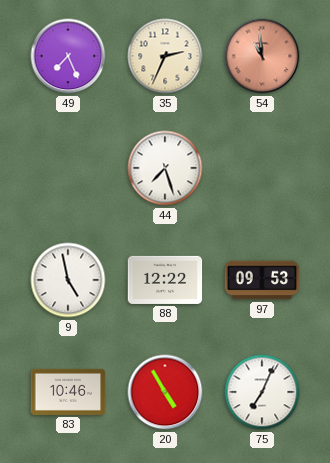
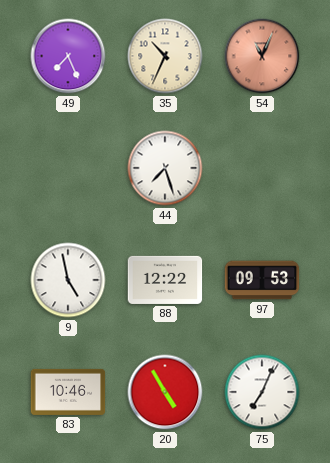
35: 2:34 -> 10:34
54: 10:59 -> 11:04
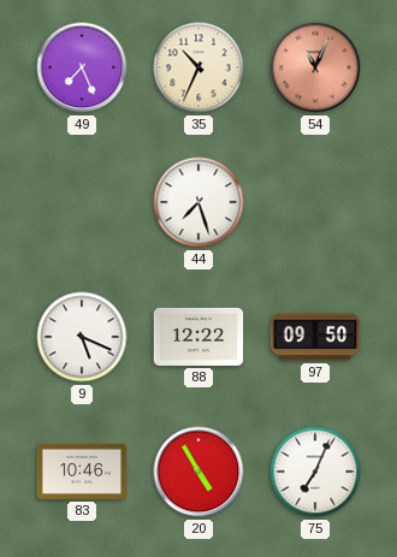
9: 4:58 -> 5:19
97: 09:53 -> 09:50
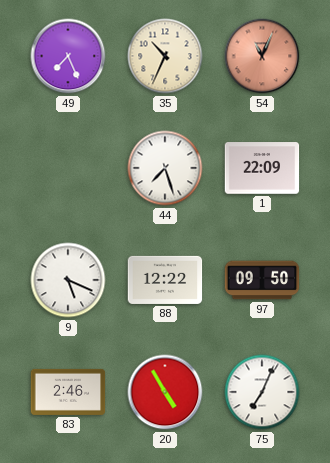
1: none -> 22:09
83: 10:46 -> 2:46
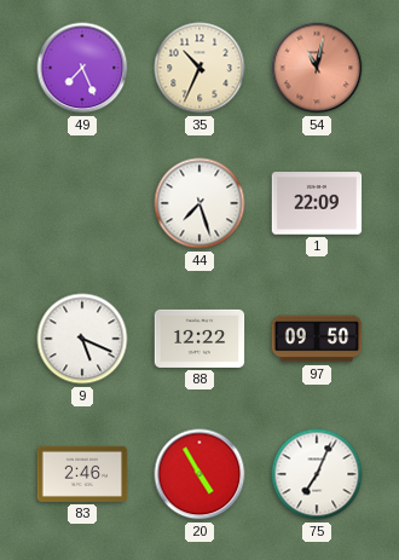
54: 11:04 -> 11:02
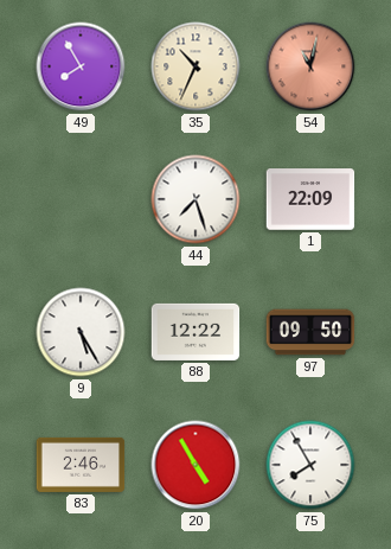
49: 7:26 -> 7:55
9: 5:19 -> 5:25
75: 7:04 -> 7:55
